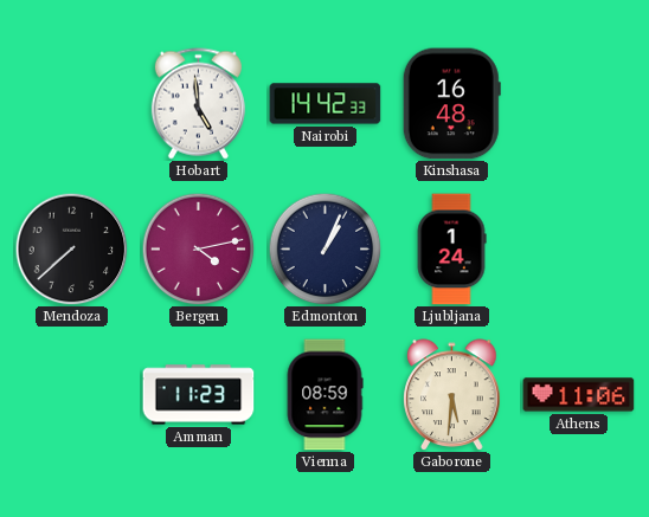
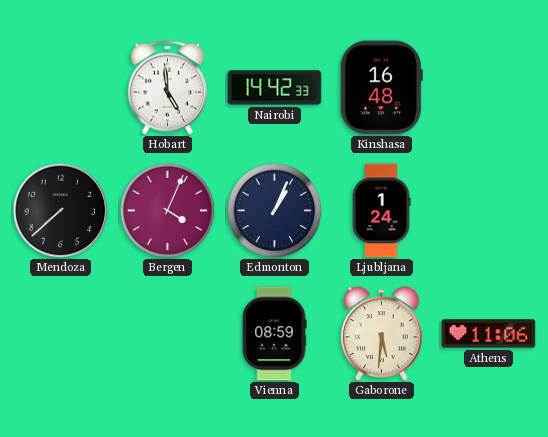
Bergen: 4:13 -> 4:04
Amman: 11:23 -> none
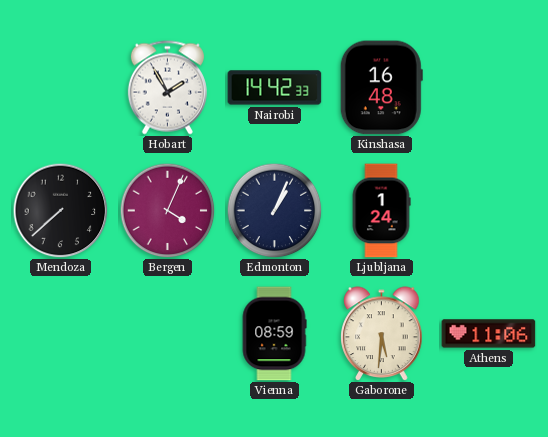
Hobart: 4:59 -> 1:55
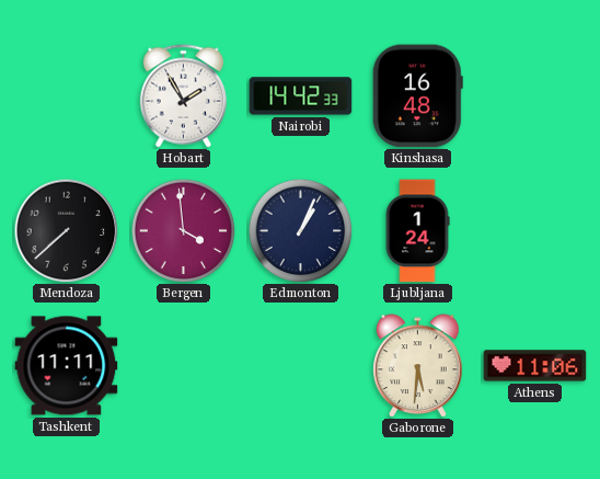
Bergen: 4:04 -> 3:59
Tashkent: none -> 11:11
Vienna: 08:59 -> none
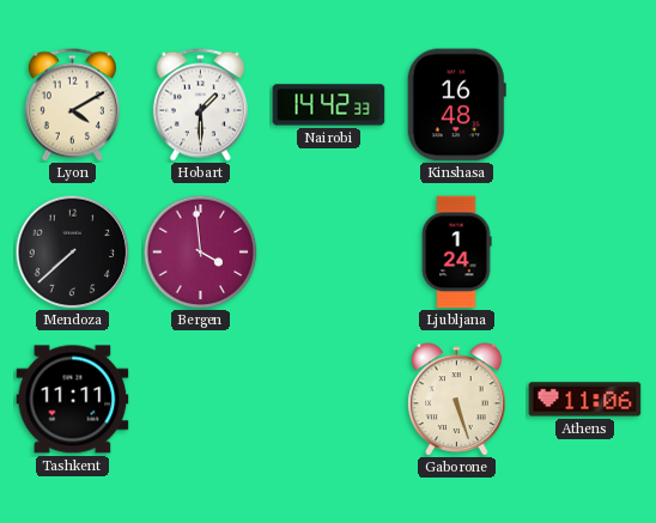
Lyon: none -> 4:10
Hobart: 1:55 -> 1:30
Edmonton: 1:04 -> none
Gaborone: 5:31 -> 5:27
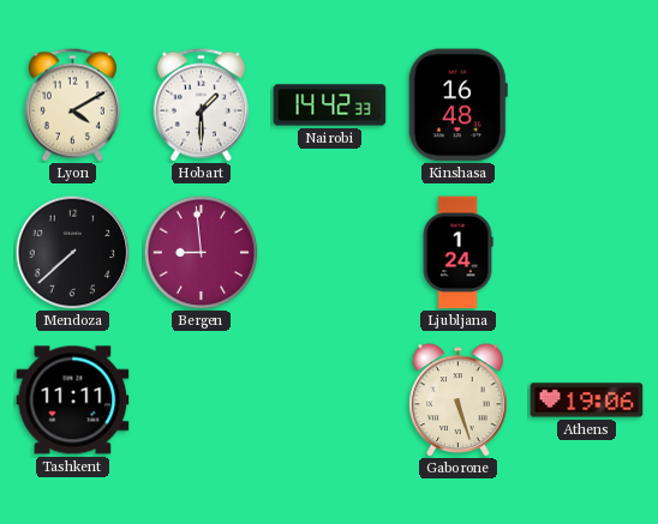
Bergen: 3:59 -> 8:59
Athens: 11:06 -> 19:06
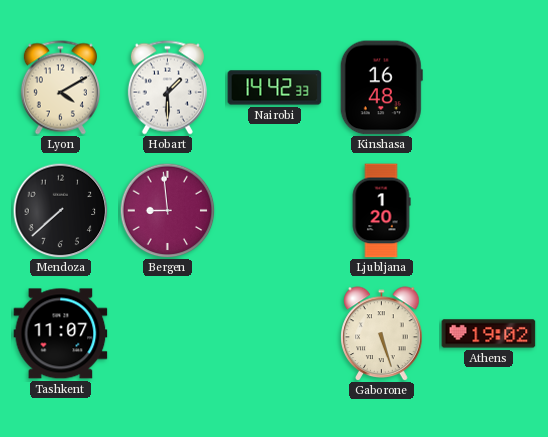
Ljubljana: 1:24 -> 1:20
Tashkent: 11:11 -> 11:07
Athens: 19:06 -> 19:02
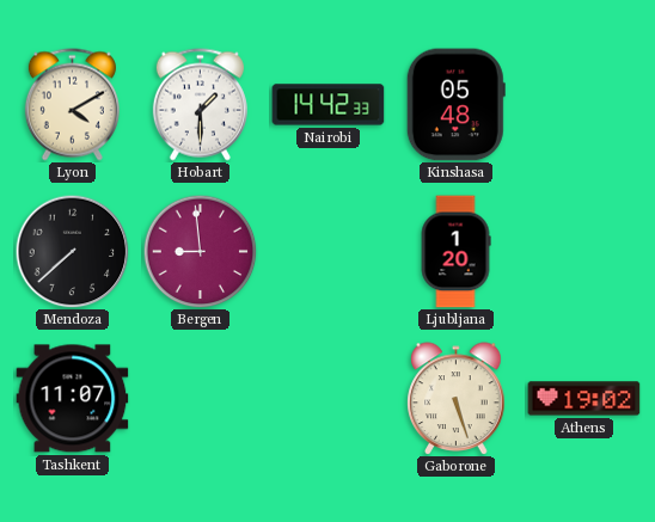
Kinshasa: 16:48 -> 05:48
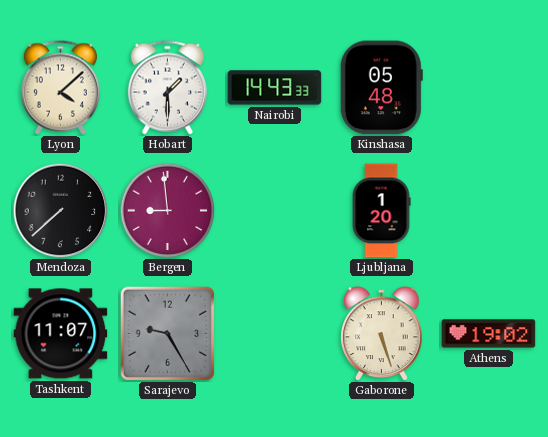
Lyon: 4:10 -> 4:08
Nairobi: 14:42 -> 14:43
Sarajevo: none -> 9:25
